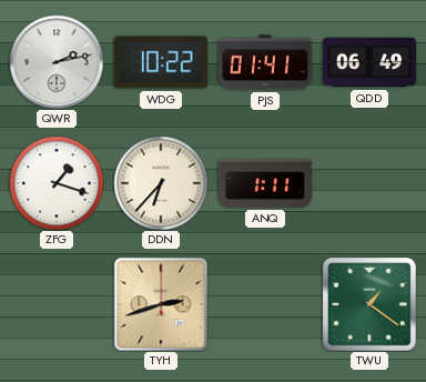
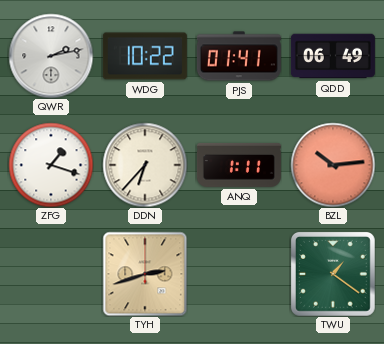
BZL: none -> 10:14
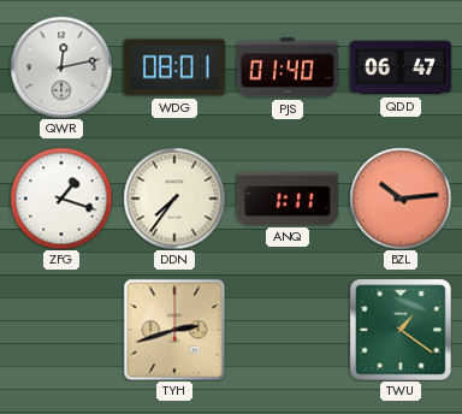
QWR: 2:13 -> 12:13
WDG: 10:22 -> 08:01
PJS: 01:41 -> 01:40
QDD: 06:49 -> 06:47
DDN: 6:37 -> 7:36
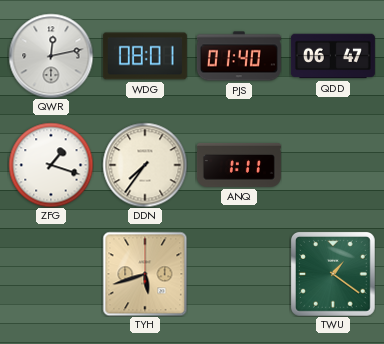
BZL: 10:14 -> none
TYH: 2:42 -> 5:42
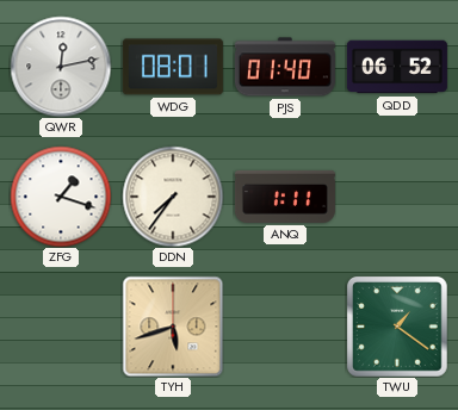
QDD: 06:47 -> 06:52
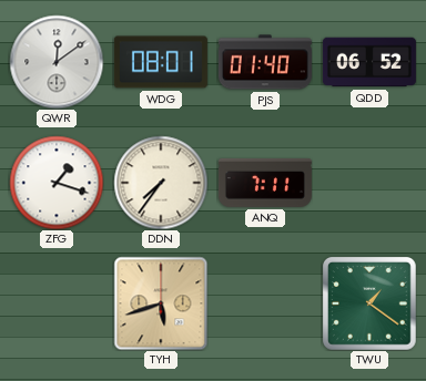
QWR: 12:13 -> 12:09
ANQ: 1:11 -> 7:11
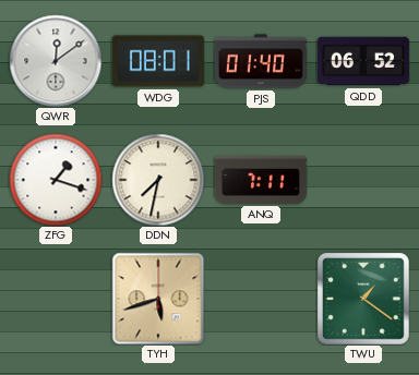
DDN: 7:36 -> 7:32
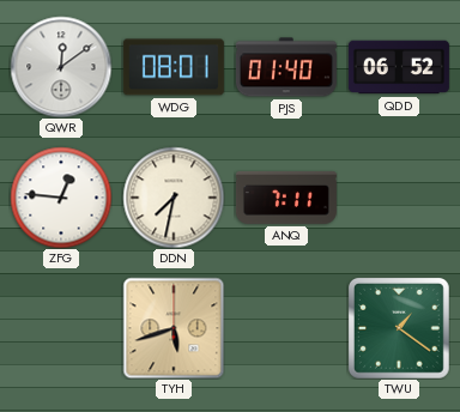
ZFG: 1:18 -> 12:46
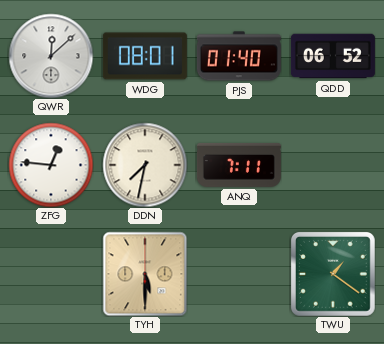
QWR: 12:09 -> 12:08
TYH: 5:42 -> 5:30
